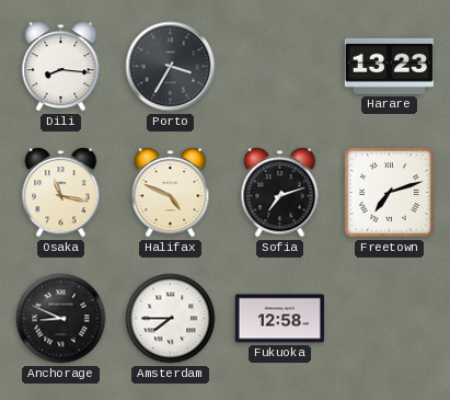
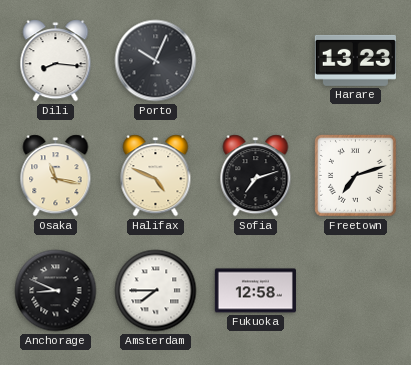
Porto: 3:35 -> 10:04
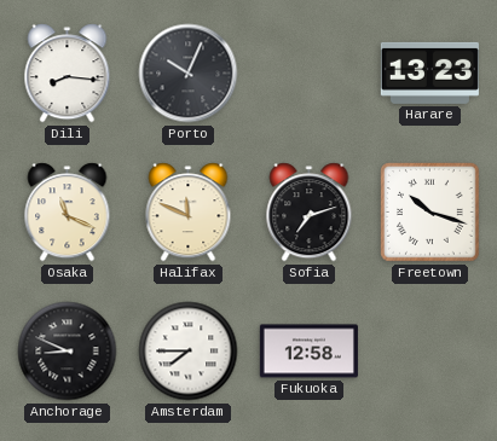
Osaka: 11:17 -> 11:19
Halifax: 4:49 -> 11:49
Freetown: 7:12 -> 10:18
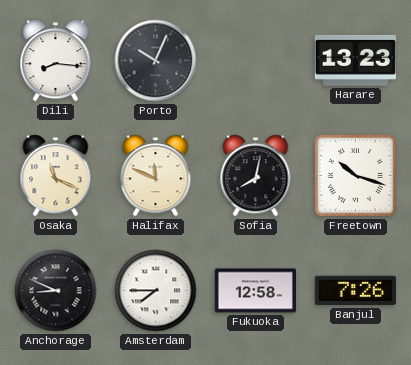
Sofia: 7:12 -> 8:02
Banjul: none -> 7:26
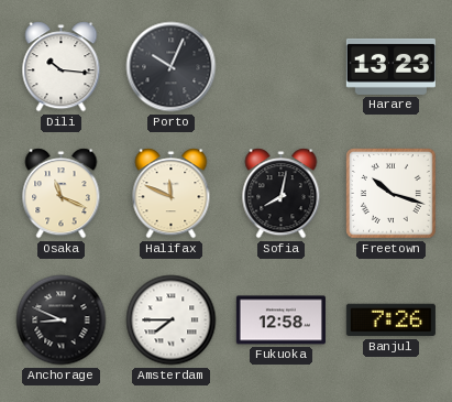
Dili: 8:16 -> 10:16
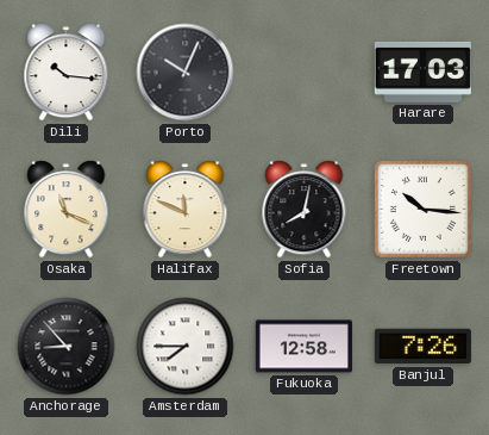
Harare: 13:23 -> 17:03
Freetown: 10:18 -> 10:16
Anchorage: 8:49 -> 8:53
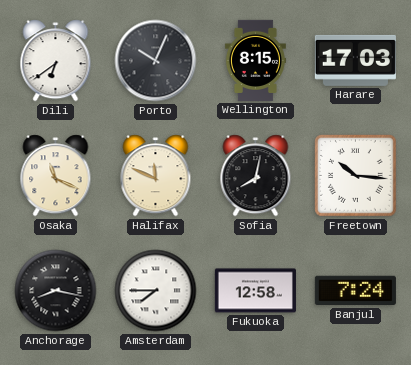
Dili: 10:16 -> 6:39
Wellington: none -> 8:15
Anchorage: 8:53 -> 8:17
Banjul: 7:26 -> 7:24
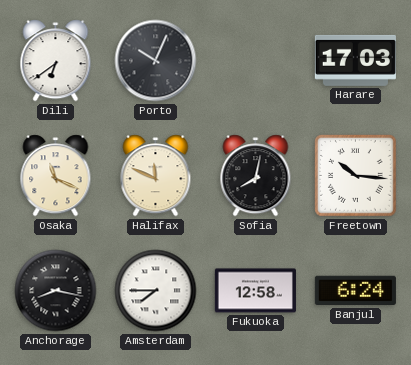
Wellington: 8:15 -> none
Banjul: 7:24 -> 6:24
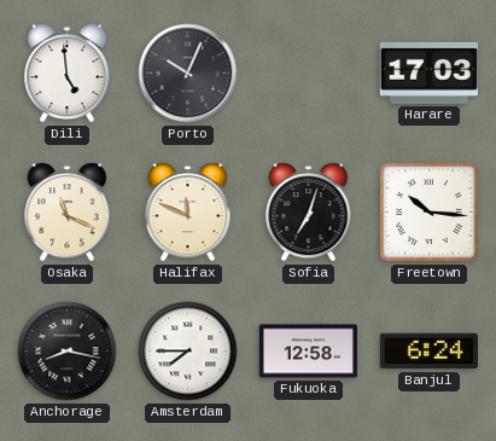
Dili: 6:39 -> 4:59
Sofia: 8:02 -> 7:03
